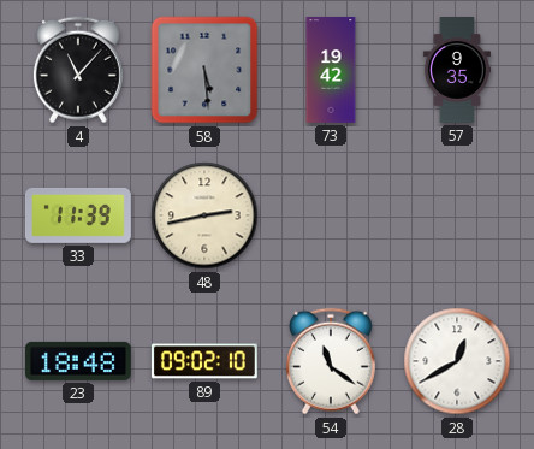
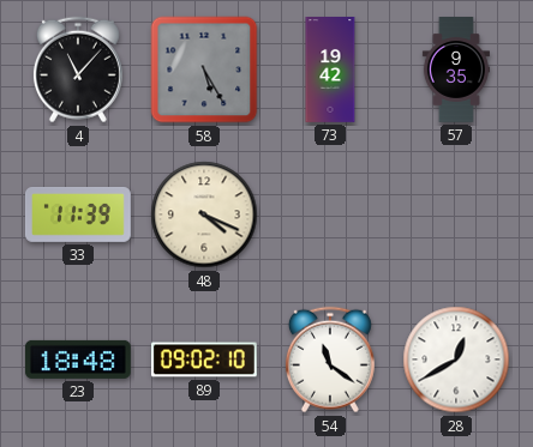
58: 5:29 -> 5:25
48: 2:43 -> 4:19
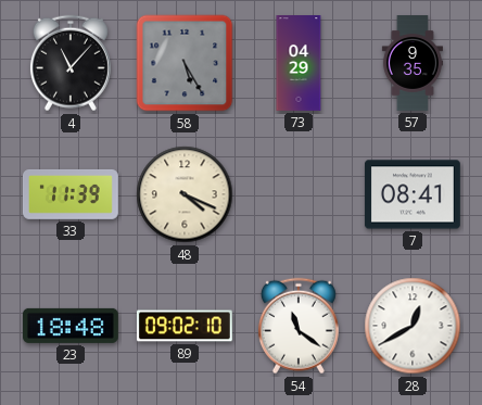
73: 19:42 -> 04:29
7: none -> 08:41
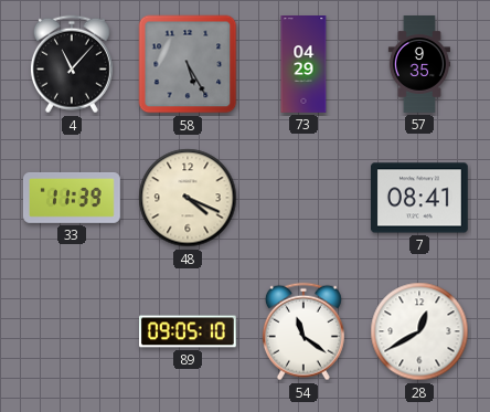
23: 18:48 -> none
89: 09:02 -> 09:05
